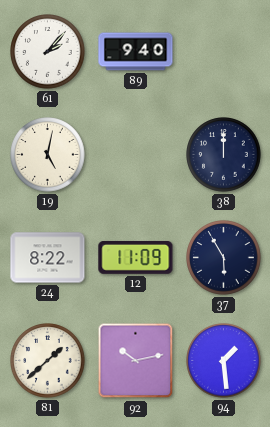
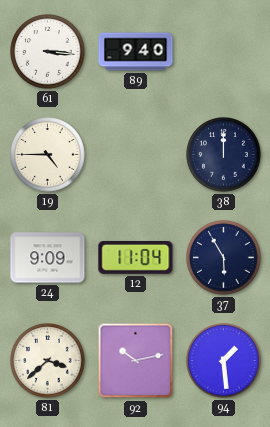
61: 2:07 -> 3:16
19: 5:02 -> 4:45
24: 8:22 -> 9:09
12: 11:09 -> 11:04
81: 1:38 -> 3:38
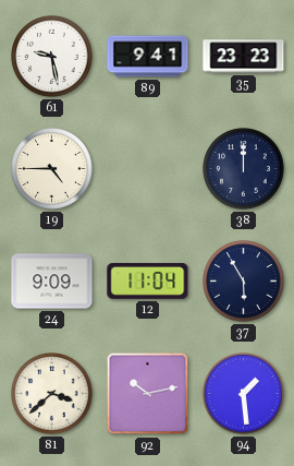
61: 3:16 -> 9:28
89: 9:40 -> 9:41
35: none -> 23:23
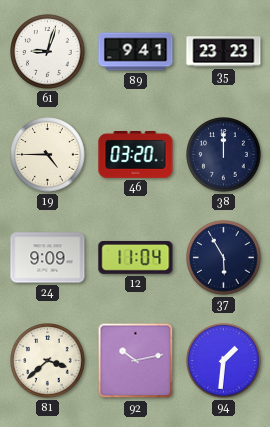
61: 9:28 -> 9:03
46: none -> 03:20
94: 1:29 -> 1:31
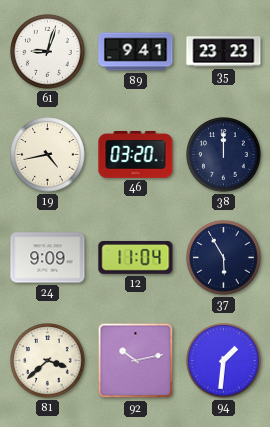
19: 4:45 -> 4:43
